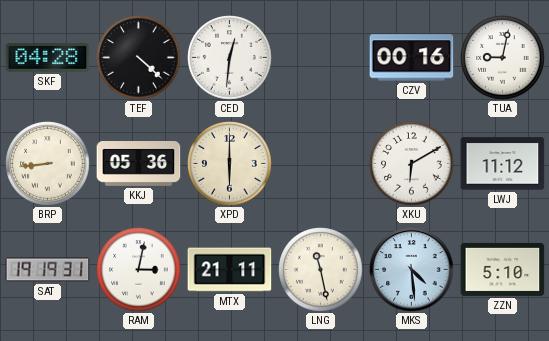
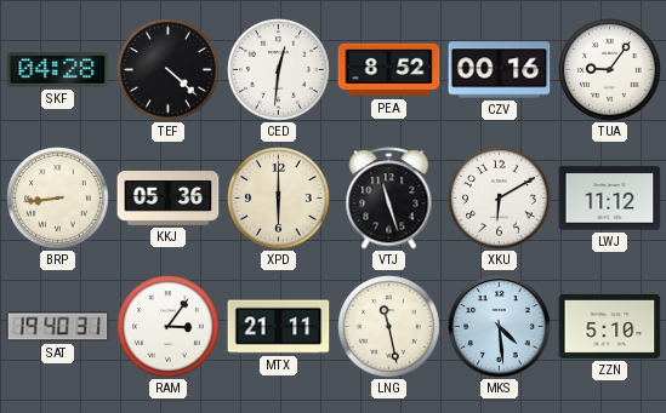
PEA: none -> 8:52
TUA: 9:02 -> 9:06
VTJ: none -> 11:27
SAT: 19:19 -> 19:40
RAM: 3:02 -> 3:06
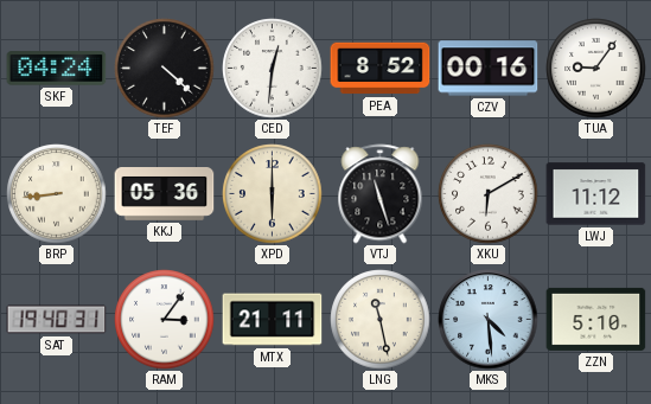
SKF: 04:28 -> 04:24
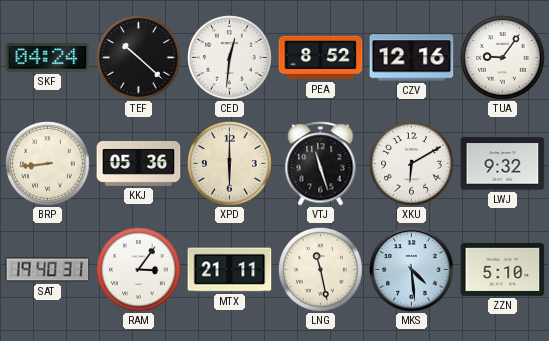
TEF: 4:22 -> 10:22
CZV: 00:16 -> 12:16
LWJ: 11:12 -> 9:32
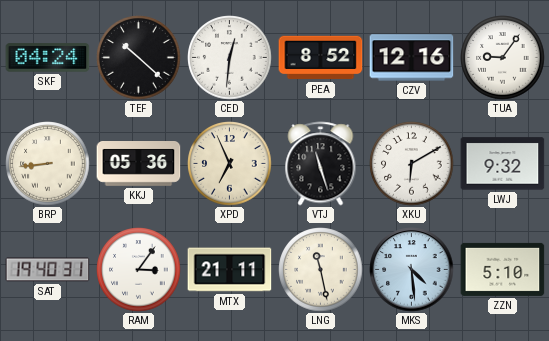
XPD: 6:00 -> 6:56
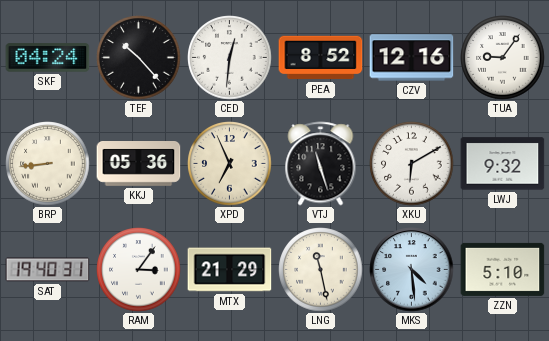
TEF: 10:22 -> 10:23
MTX: 21:11 -> 21:29
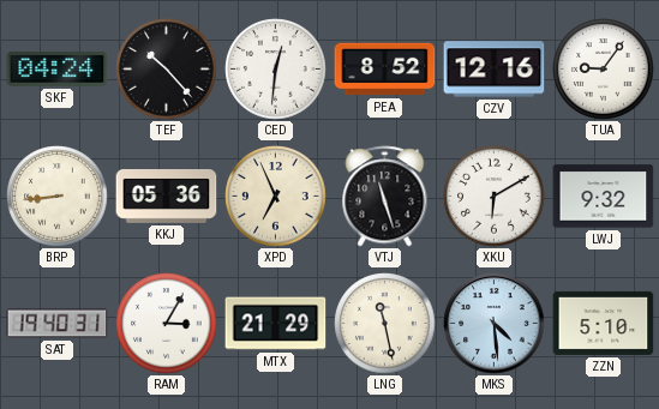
RAM: 3:06 -> 3:05
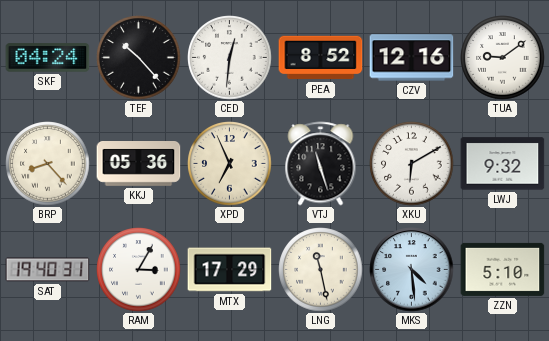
TUA: 9:06 -> 9:09
BRP: 8:44 -> 8:23
MTX: 21:29 -> 17:29
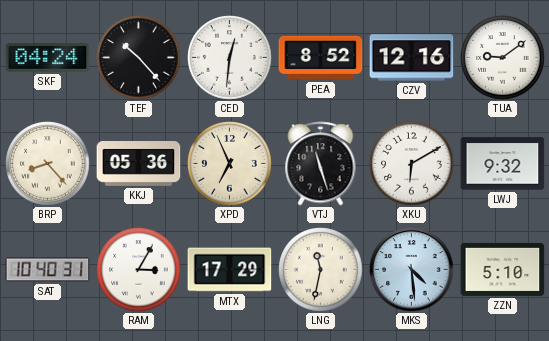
SAT: 19:40 -> 10:40
LNG: 11:28 -> 11:32
